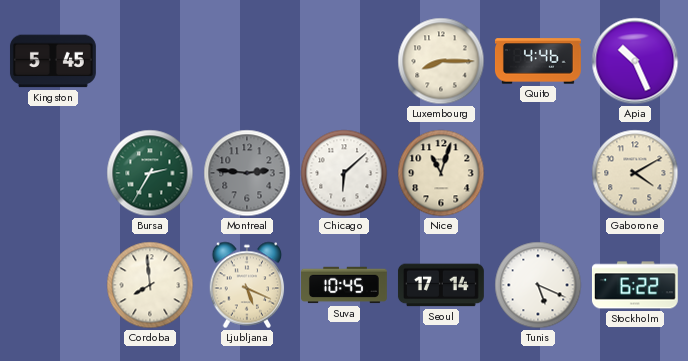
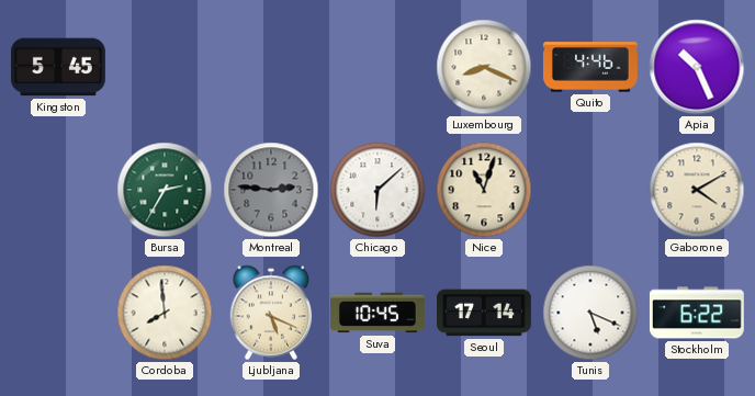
Luxembourg: 8:15 -> 8:19
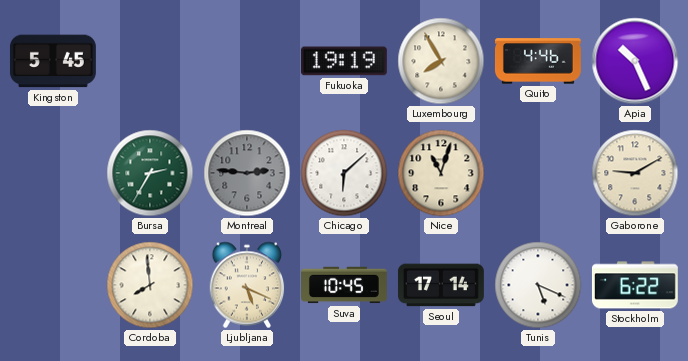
Fukuoka: none -> 19:19
Luxembourg: 8:19 -> 7:55
Gaborone: 4:10 -> 9:10
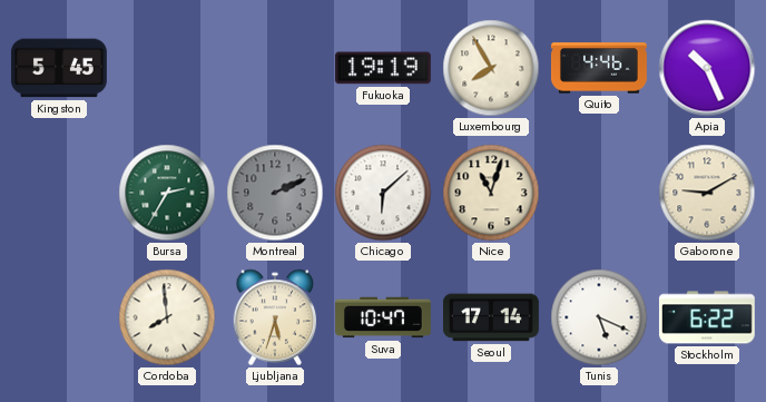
Montreal: 2:46 -> 2:11
Ljubljana: 5:19 -> 5:33
Suva: 10:45 -> 10:47
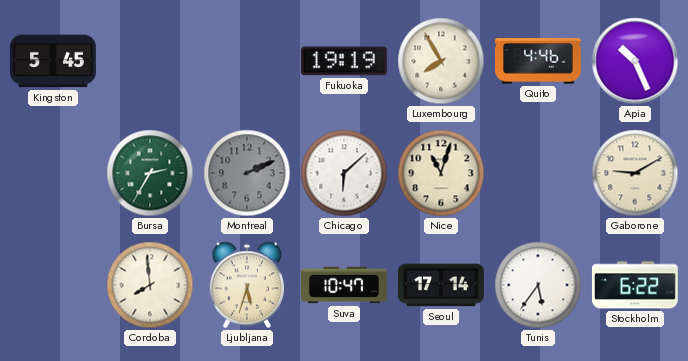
Tunis: 5:19 -> 5:36
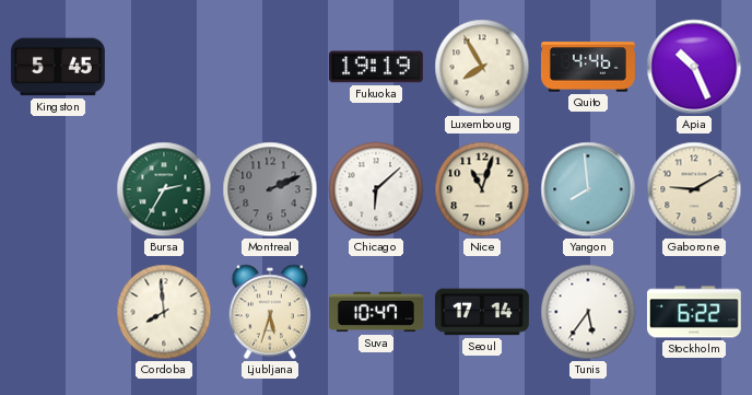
Yangon: none -> 7:59
